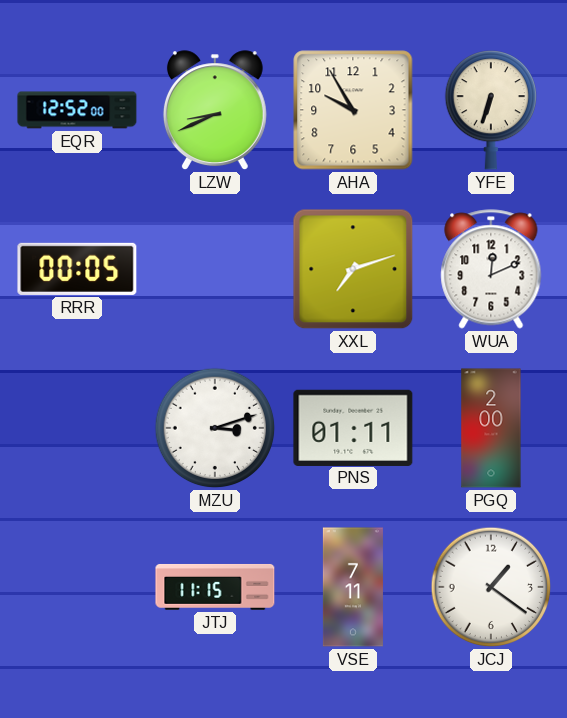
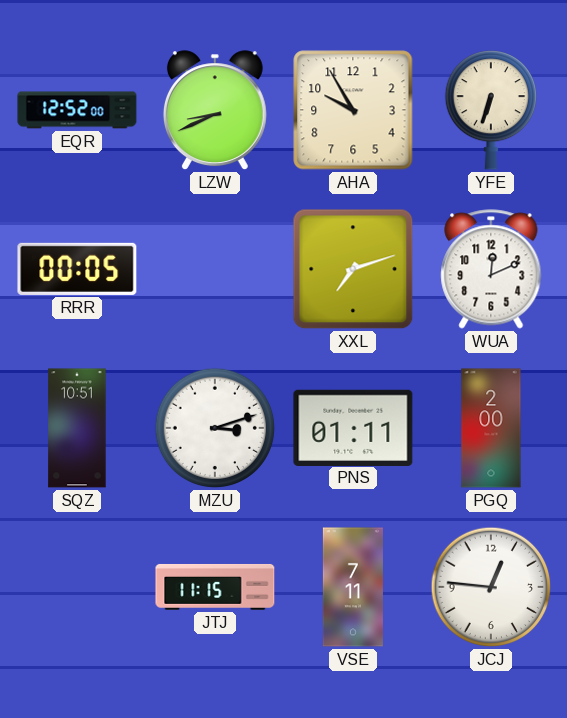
SQZ: none -> 10:51
JCJ: 1:21 -> 12:46
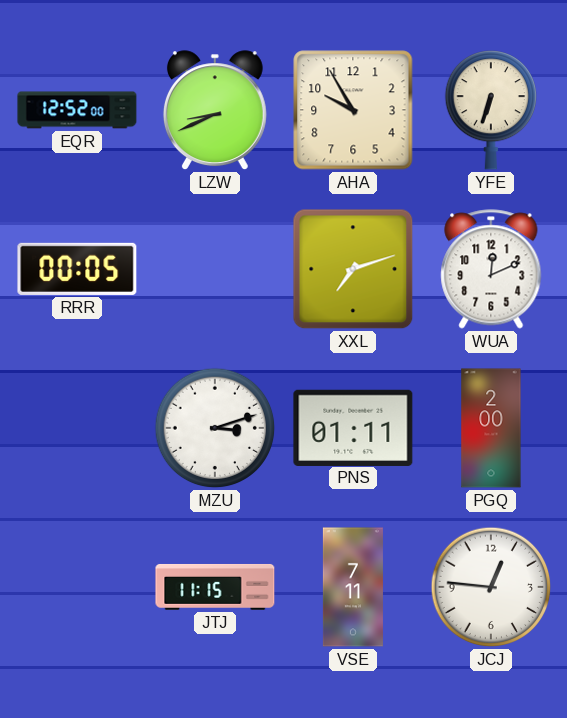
SQZ: 10:51 -> none
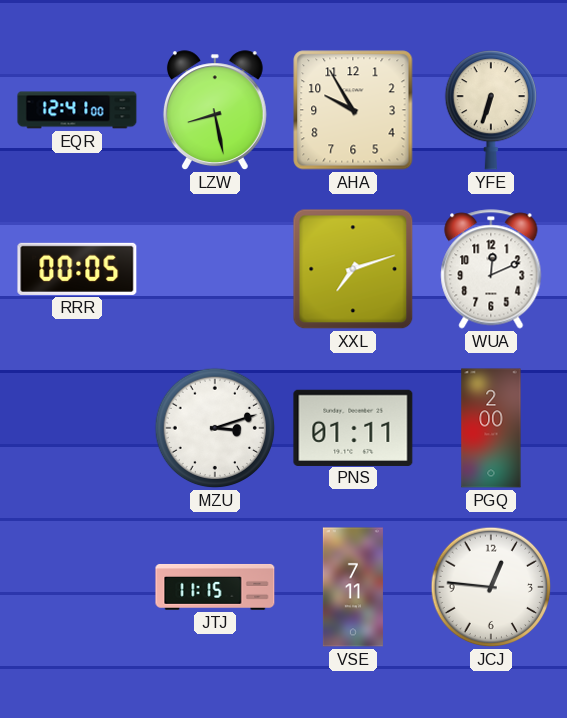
EQR: 12:52 -> 12:41
LZW: 8:41 -> 8:28
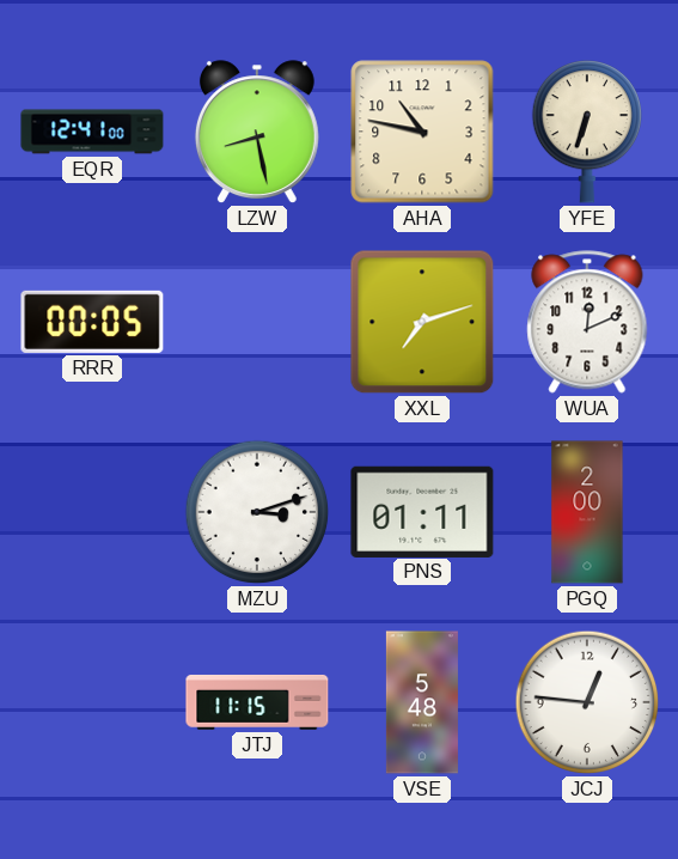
AHA: 9:55 -> 10:47
VSE: 7:11 -> 5:48
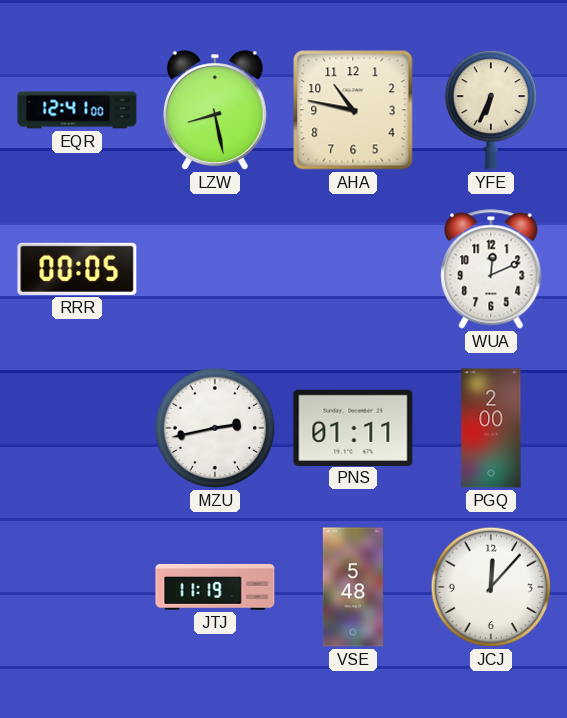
YFE: 6:33 -> 6:34
XXL: 7:12 -> none
MZU: 3:12 -> 2:43
JTJ: 11:15 -> 11:19
JCJ: 12:46 -> 12:07
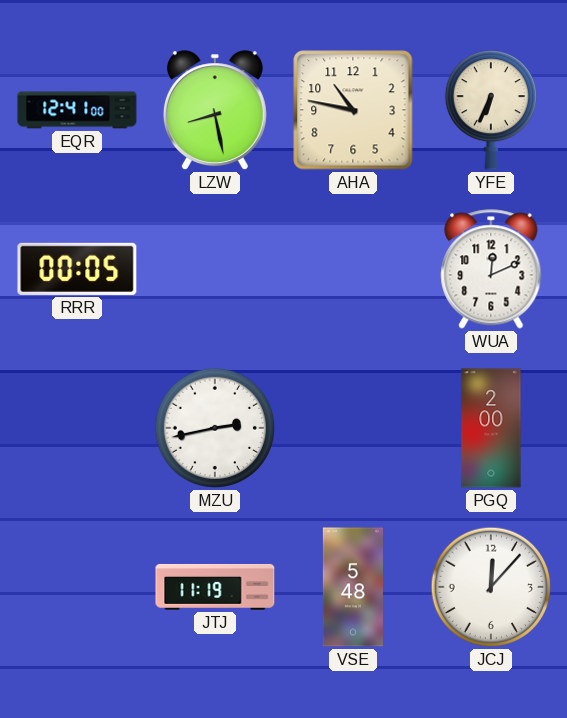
PNS: 01:11 -> none
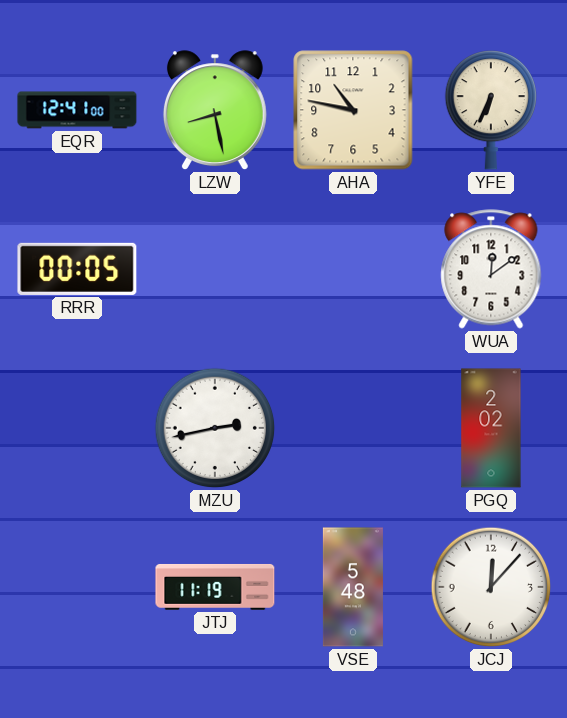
WUA: 12:11 -> 12:09
PGQ: 2:00 -> 2:02
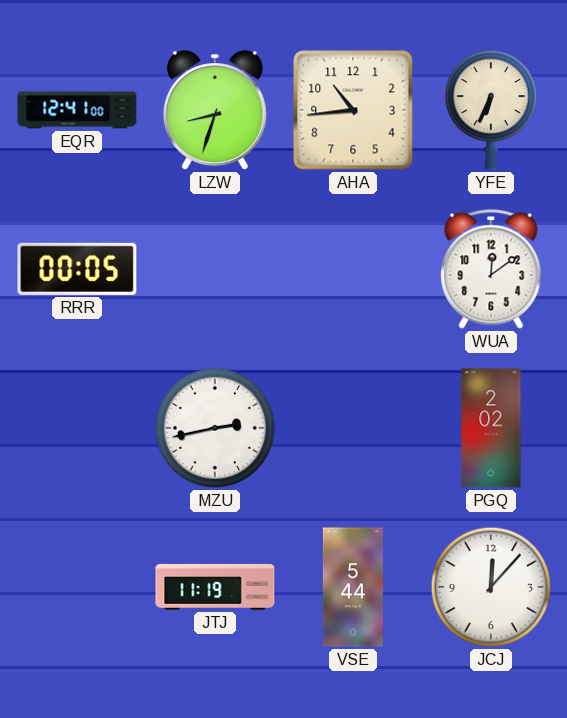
LZW: 8:28 -> 8:33
AHA: 10:47 -> 10:44
VSE: 5:48 -> 5:44
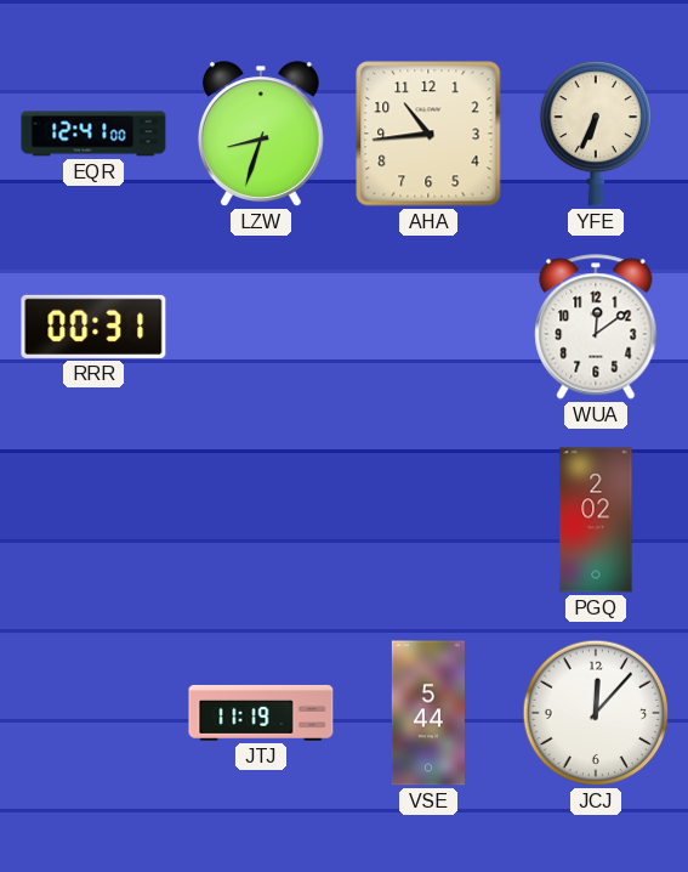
RRR: 00:05 -> 00:31
MZU: 2:43 -> none
